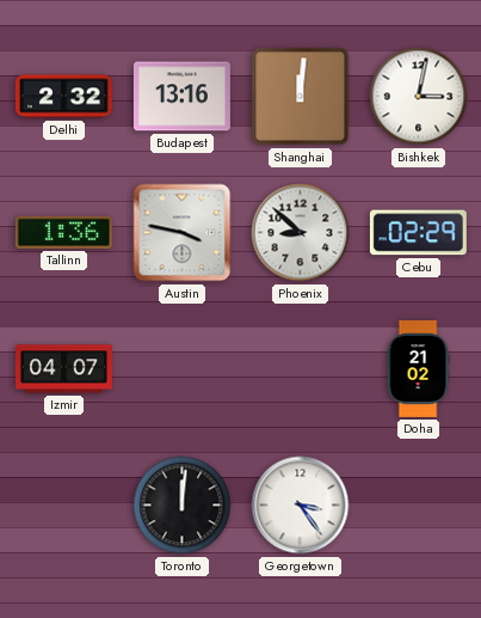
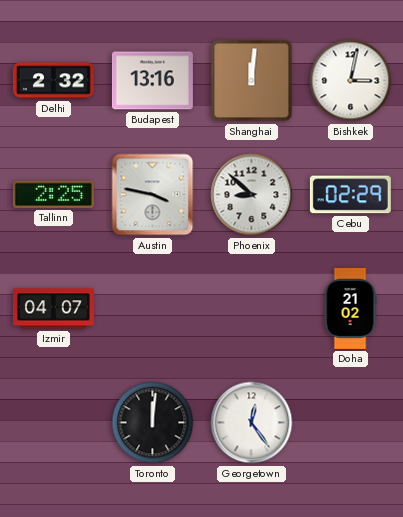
Tallinn: 1:36 -> 2:25
Georgetown: 3:24 -> 12:24
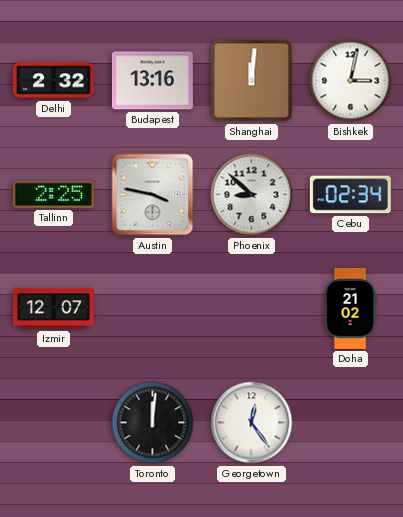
Cebu: 02:29 -> 02:34
Izmir: 04:07 -> 12:07
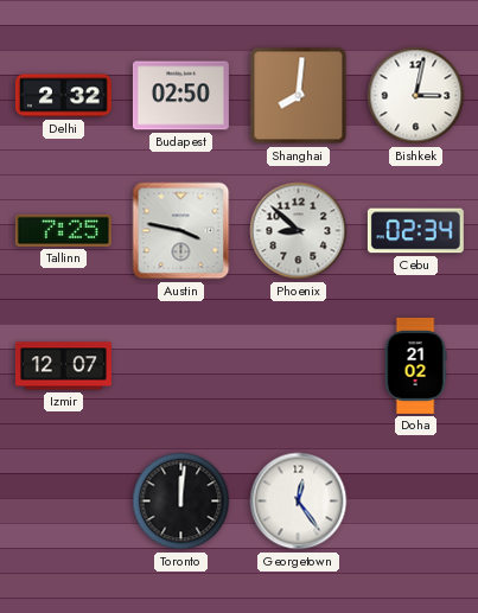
Budapest: 13:16 -> 02:50
Shanghai: 12:01 -> 8:01
Tallinn: 2:25 -> 7:25
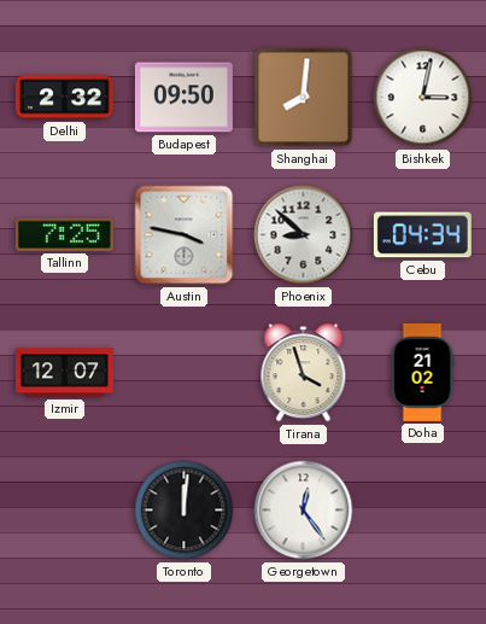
Budapest: 02:50 -> 09:50
Cebu: 02:34 -> 04:34
Tirana: none -> 3:57
